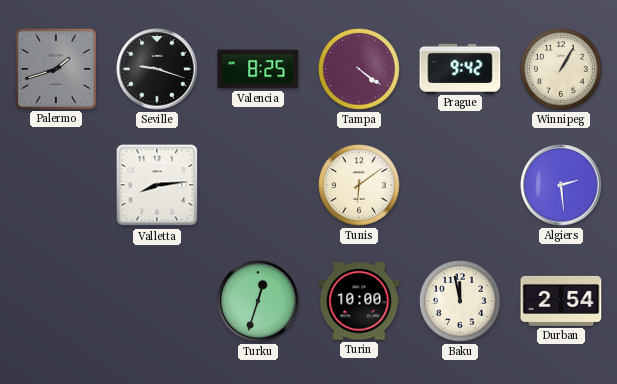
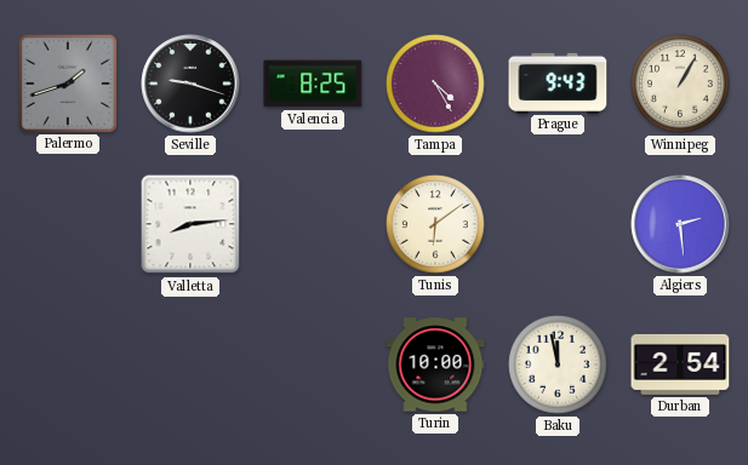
Tampa: 4:21 -> 4:25
Prague: 9:42 -> 9:43
Turku: 12:33 -> none
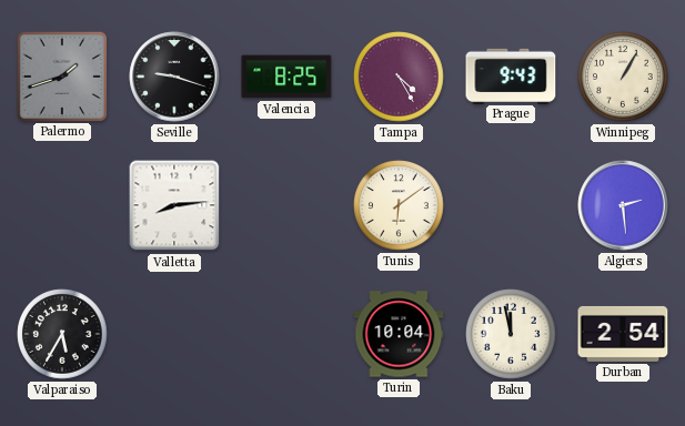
Valparaiso: none -> 5:35
Turin: 10:00 -> 10:04
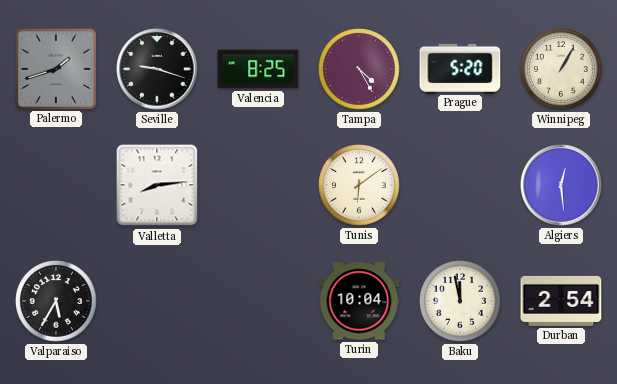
Prague: 9:43 -> 5:20
Algiers: 2:29 -> 12:29
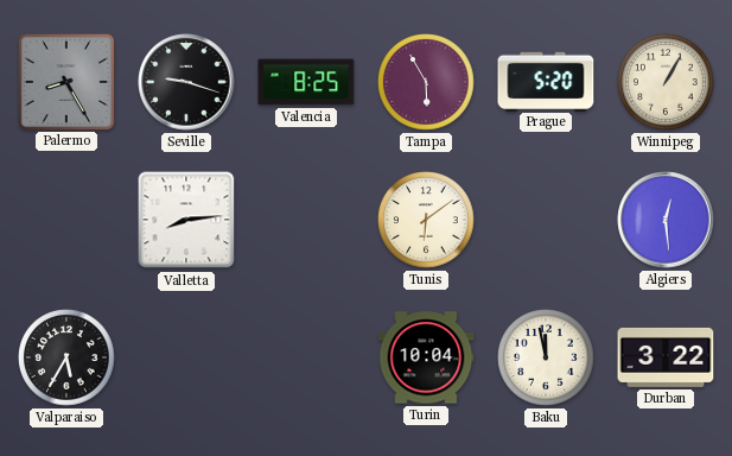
Palermo: 1:42 -> 8:25
Tampa: 4:25 -> 5:55
Durban: 2:54 -> 3:22
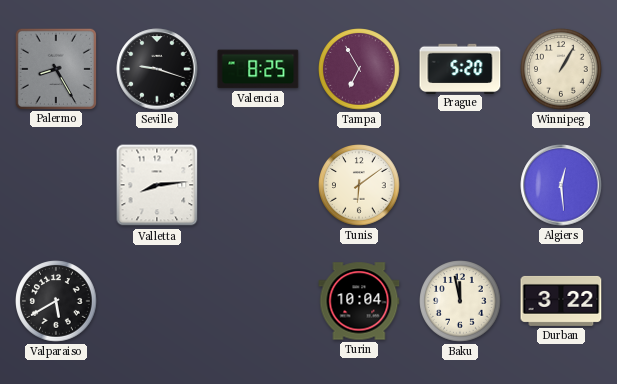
Tampa: 5:55 -> 6:55
Valparaiso: 5:35 -> 5:40
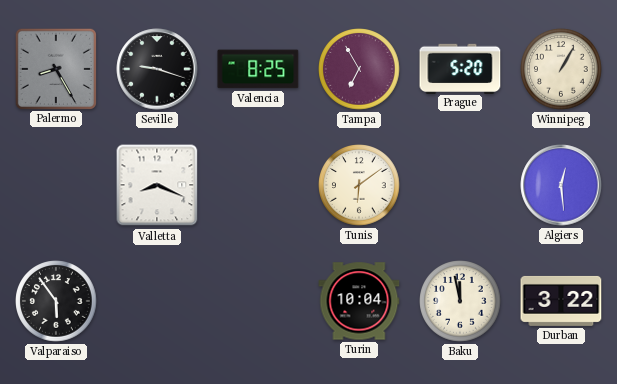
Valletta: 8:14 -> 8:19
Valparaiso: 5:40 -> 5:54
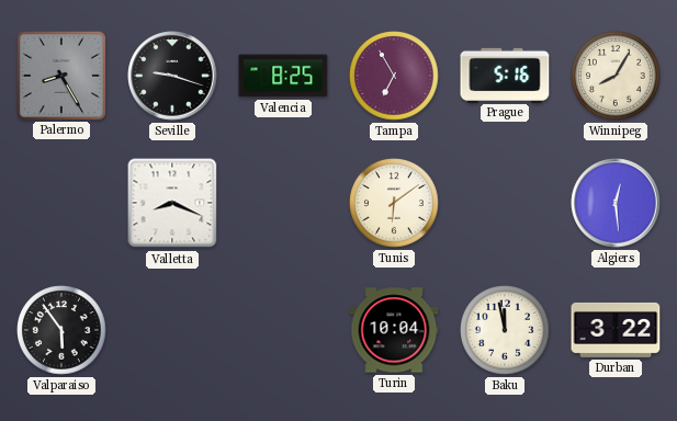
Prague: 5:20 -> 5:16
Winnipeg: 1:05 -> 8:05
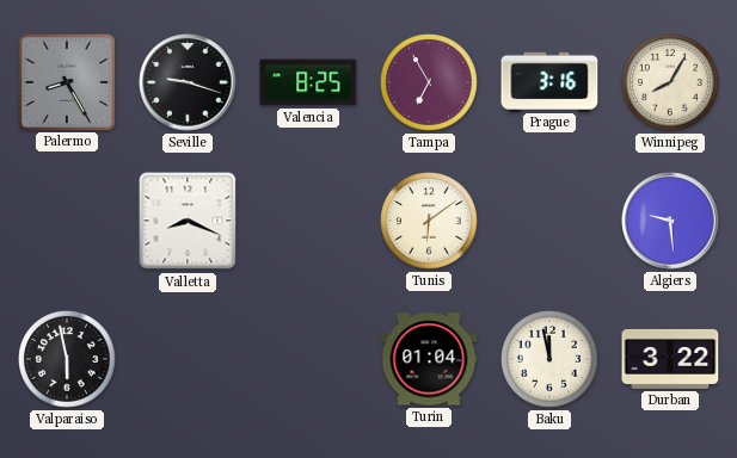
Prague: 5:16 -> 3:16
Algiers: 12:29 -> 9:29
Valparaiso: 5:54 -> 5:58
Turin: 10:04 -> 01:04
